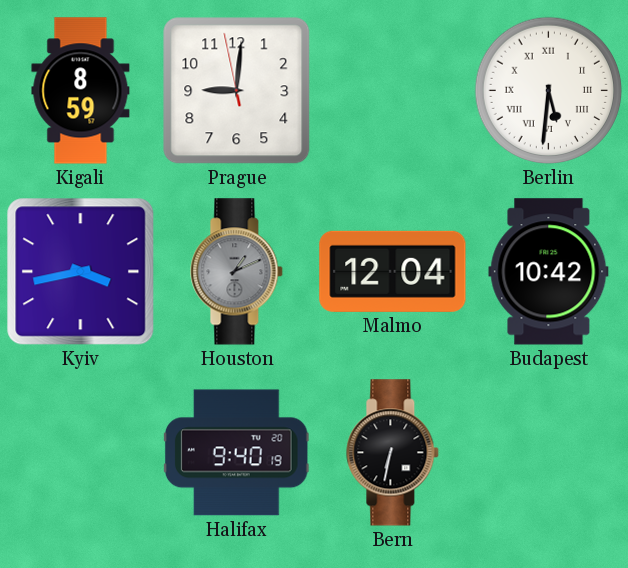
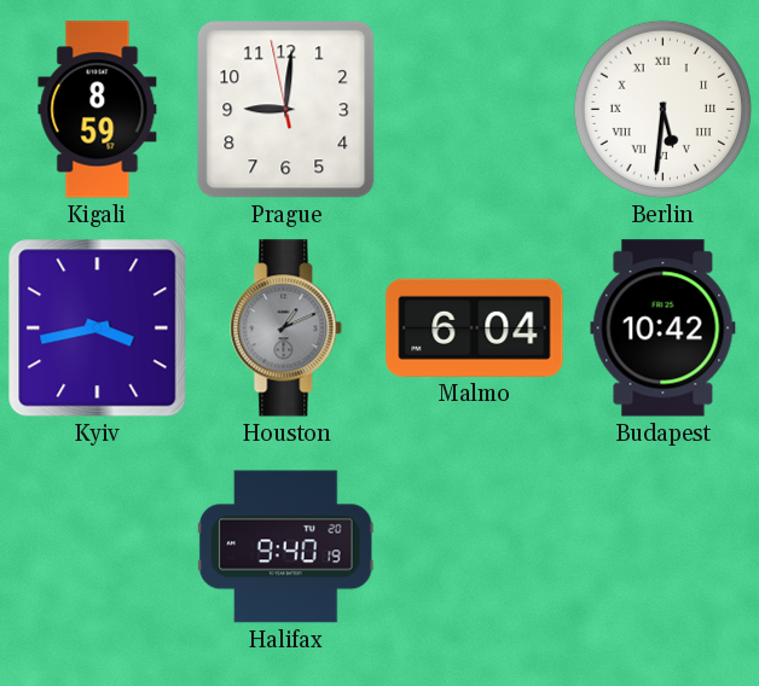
Malmo: 12:04 -> 6:04
Bern: 6:32 -> none
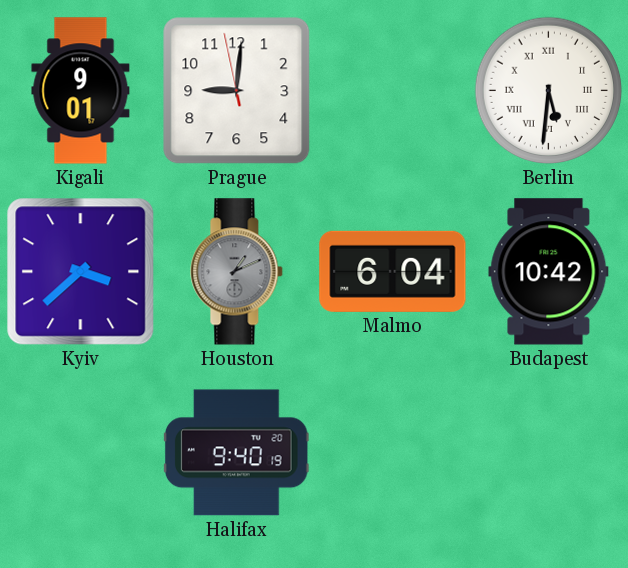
Kigali: 8:59 -> 9:01
Kyiv: 3:43 -> 3:38
